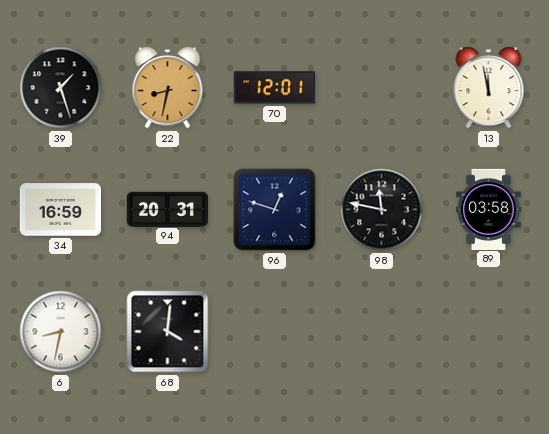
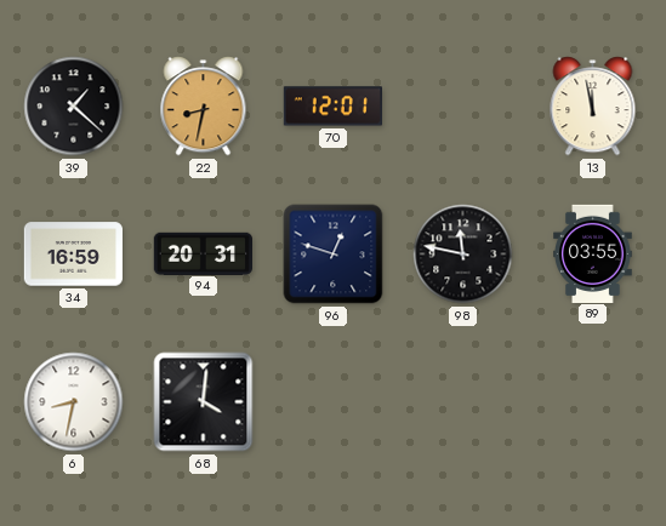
39: 1:27 -> 1:22
89: 03:58 -> 03:55
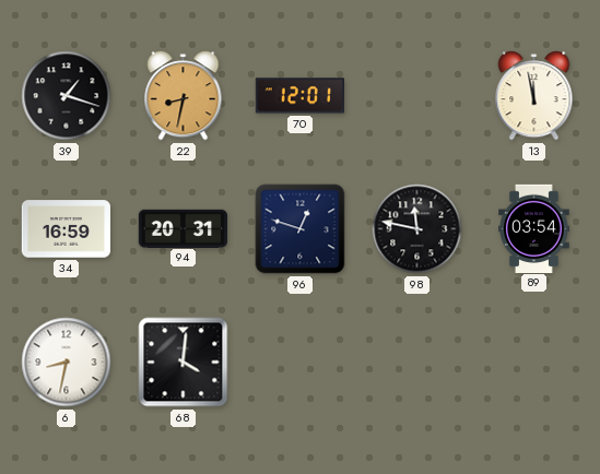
39: 1:22 -> 1:18
89: 03:55 -> 03:54
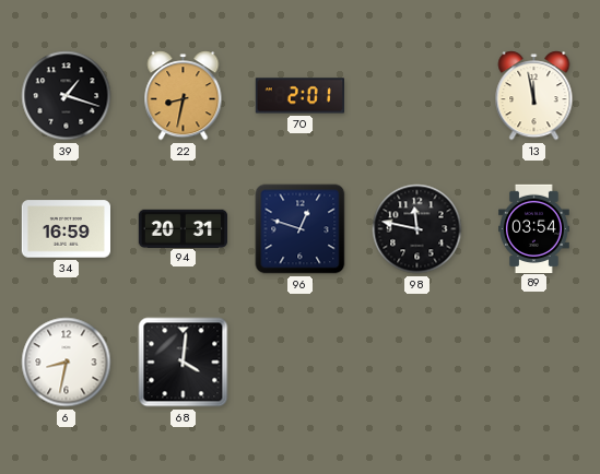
70: 12:01 -> 2:01
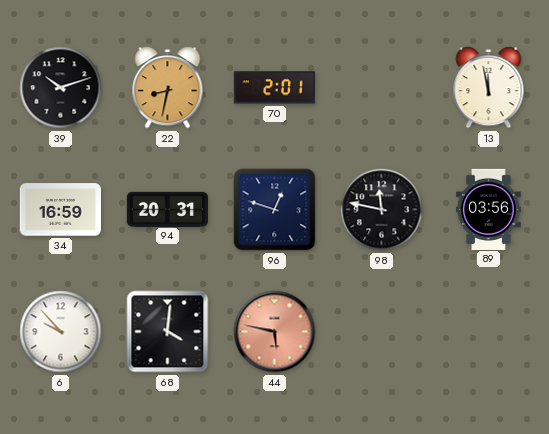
39: 1:18 -> 10:12
89: 03:54 -> 03:56
6: 8:32 -> 9:53
44: none -> 5:47
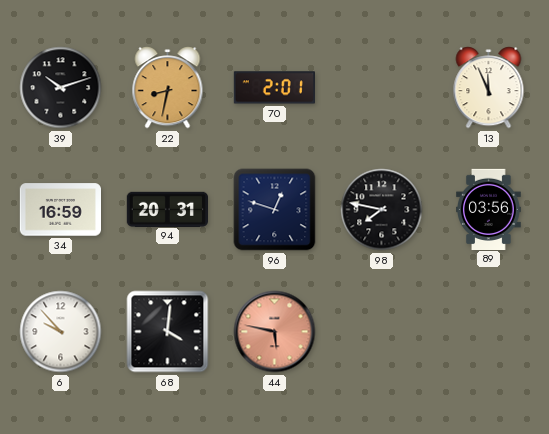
13: 11:58 -> 11:56
98: 11:47 -> 7:47
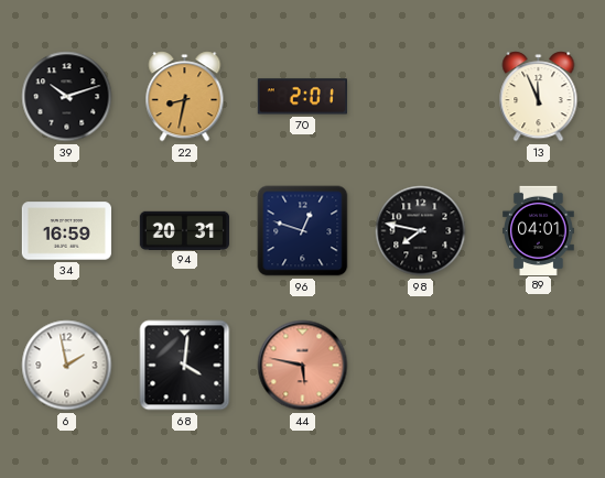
89: 03:56 -> 04:01
6: 9:53 -> 1:58
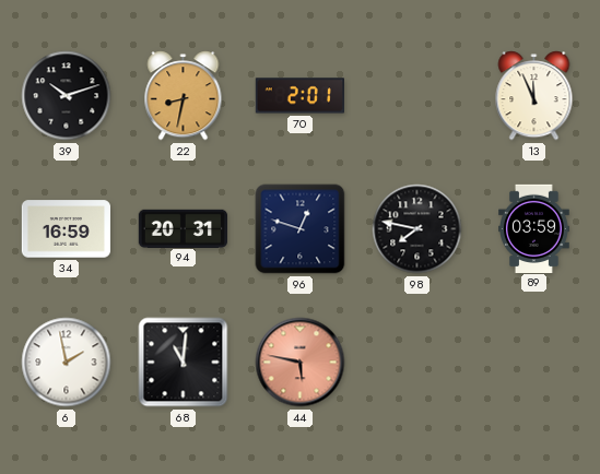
89: 04:01 -> 03:59
68: 4:01 -> 11:01
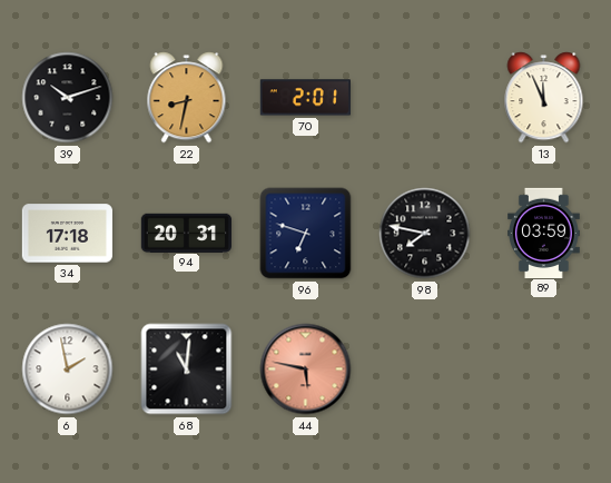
34: 16:59 -> 17:18
96: 12:48 -> 6:48
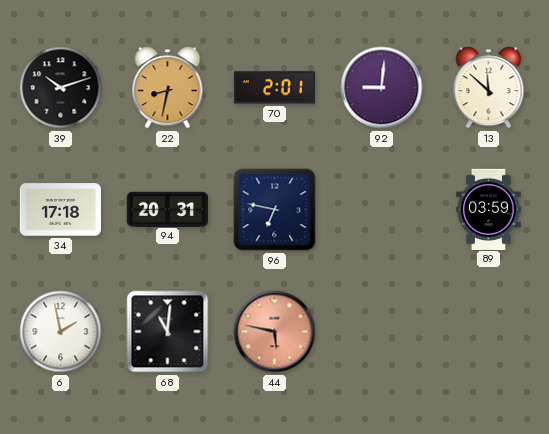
92: none -> 9:01
13: 11:56 -> 11:52
96: 6:48 -> 6:47
98: 7:47 -> none
